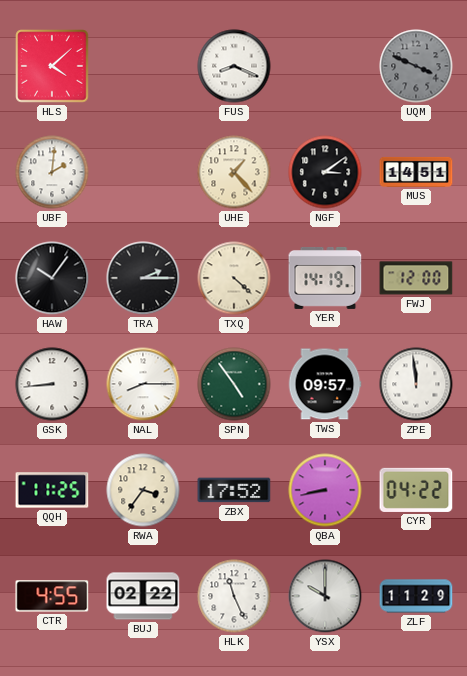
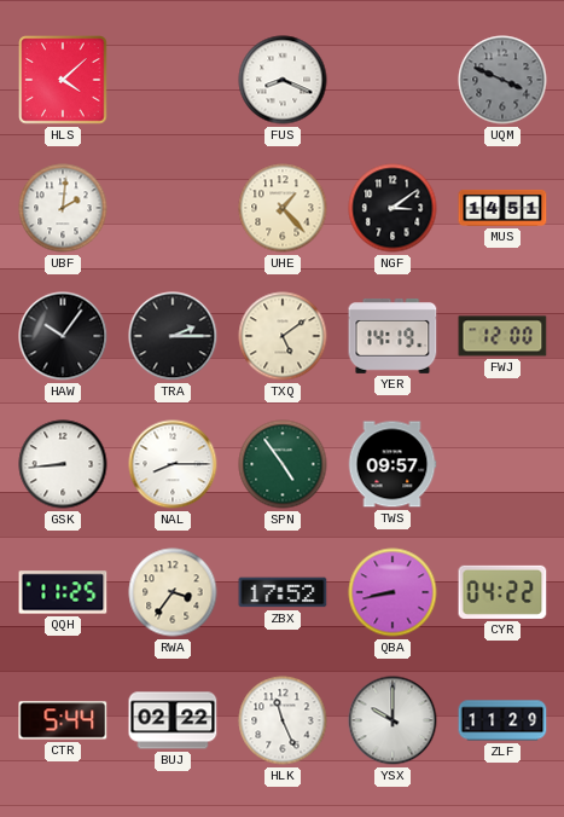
TXQ: 4:22 -> 5:09
ZPE: 11:59 -> none
CTR: 4:55 -> 5:44
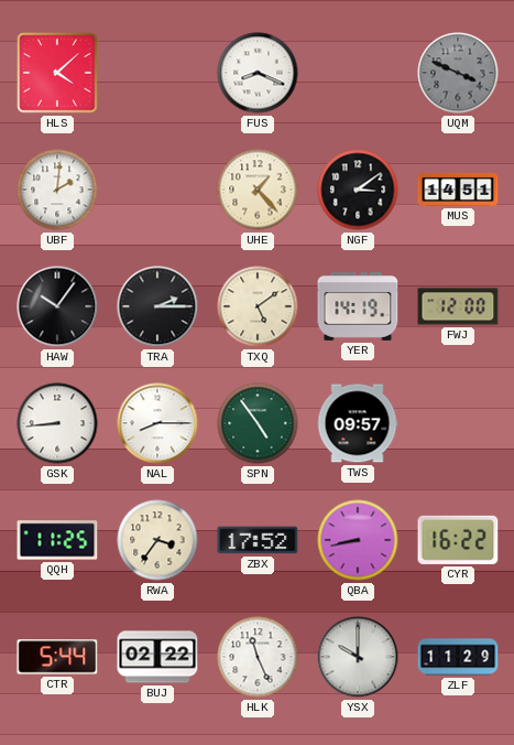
CYR: 04:22 -> 16:22
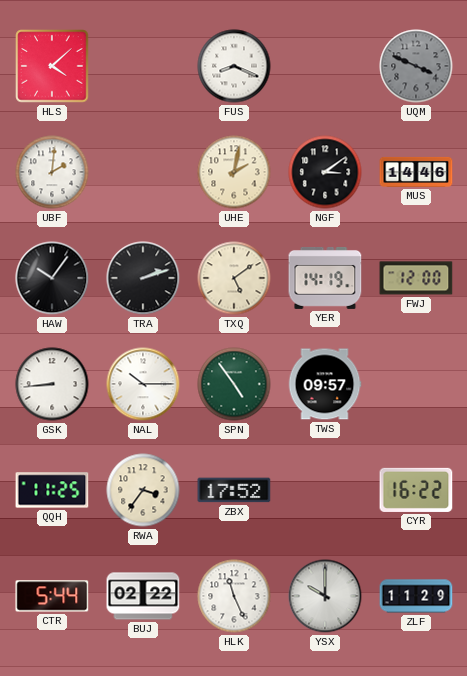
UHE: 1:23 -> 2:02
MUS: 14:51 -> 14:46
TRA: 2:15 -> 2:12
NAL: 8:15 -> 10:15
QBA: 8:43 -> none
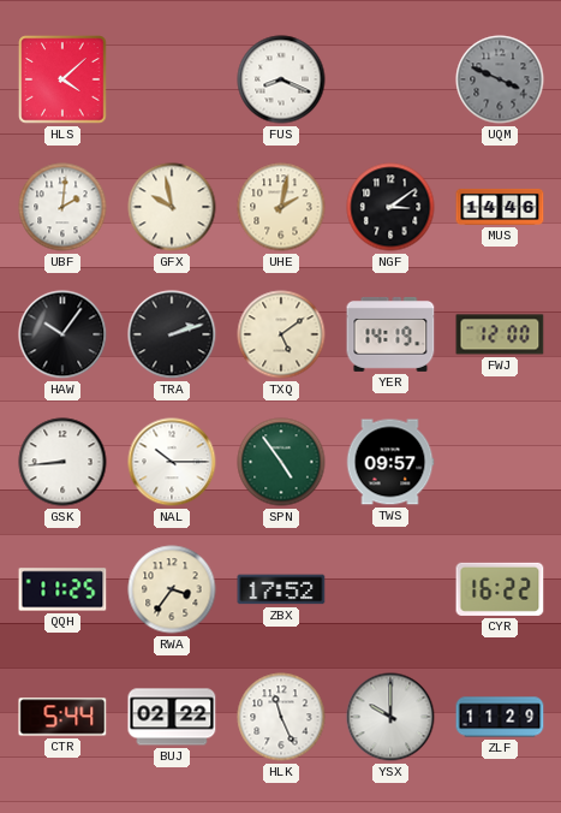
GFX: none -> 9:58
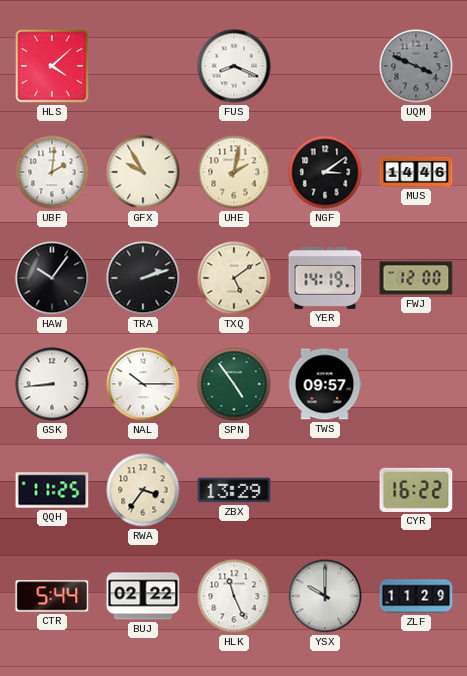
GFX: 9:58 -> 9:55
ZBX: 17:52 -> 13:29
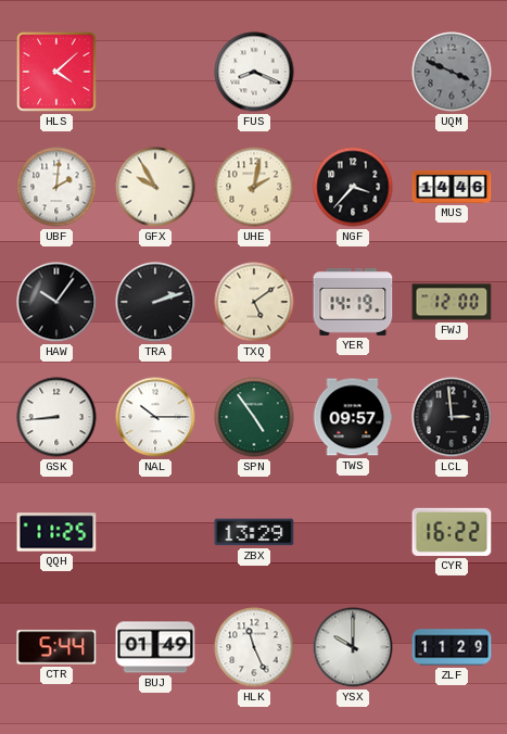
NGF: 3:09 -> 3:37
LCL: none -> 2:59
RWA: 3:36 -> none
BUJ: 02:22 -> 01:49
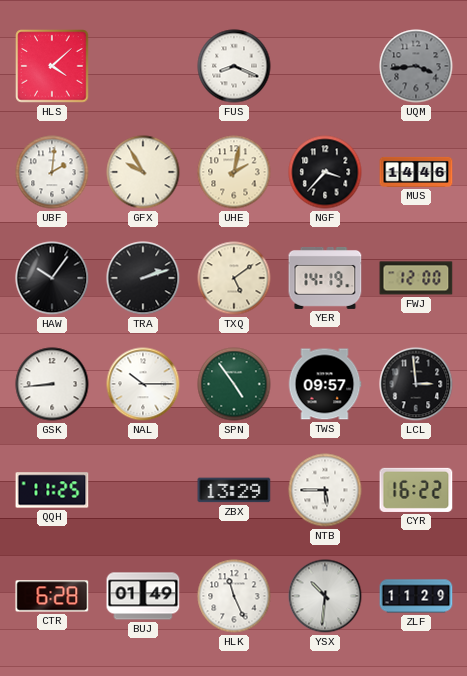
UQM: 3:49 -> 3:44
NTB: none -> 5:45
CTR: 5:44 -> 6:28
YSX: 10:00 -> 10:31
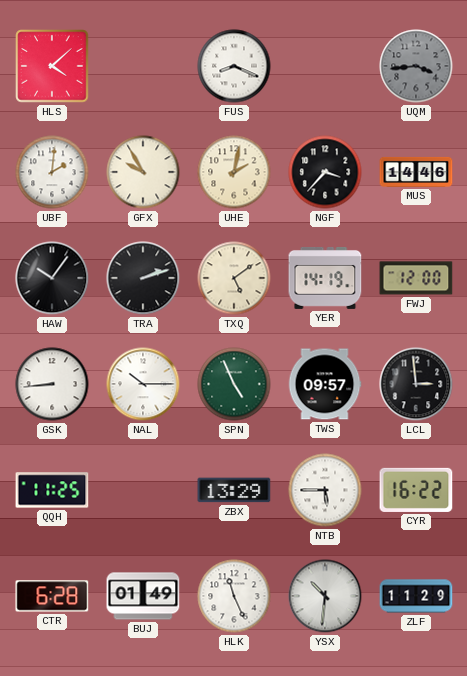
SPN: 4:54 -> 4:56
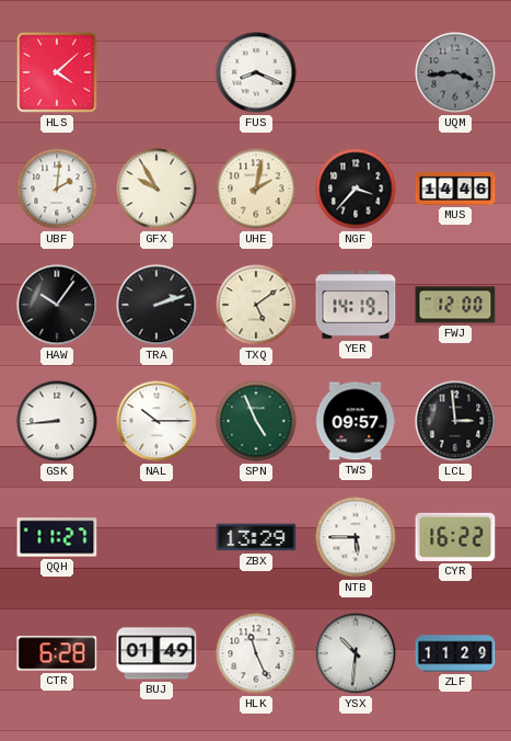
QQH: 11:25 -> 11:27
